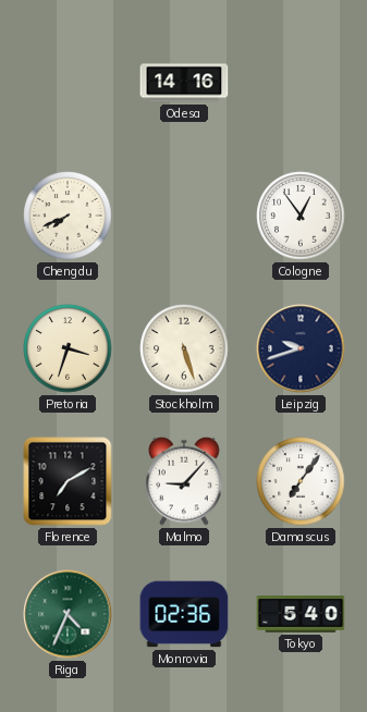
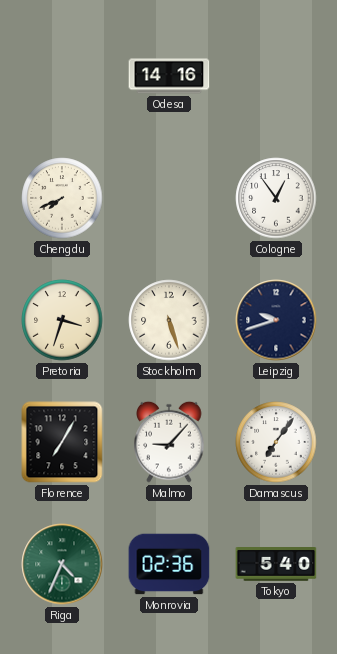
Florence: 7:10 -> 7:05
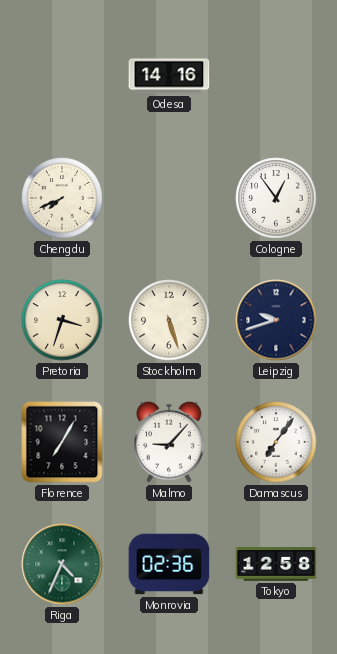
Tokyo: 5:40 -> 12:58
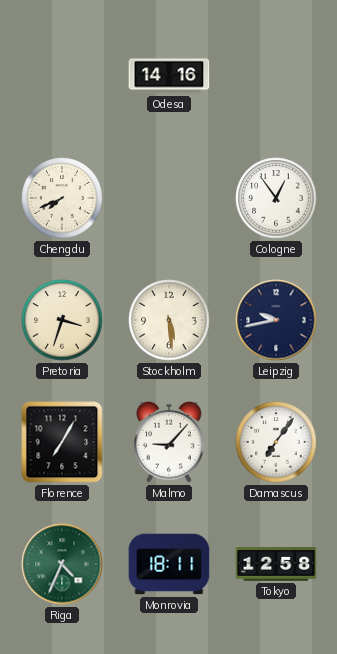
Stockholm: 5:27 -> 5:29
Leipzig: 9:42 -> 9:43
Monrovia: 02:36 -> 18:11
